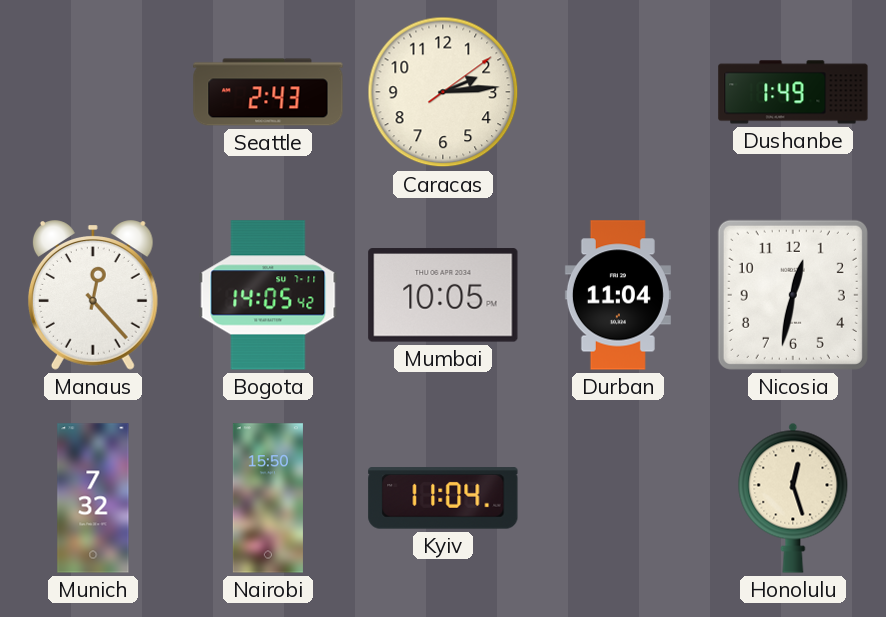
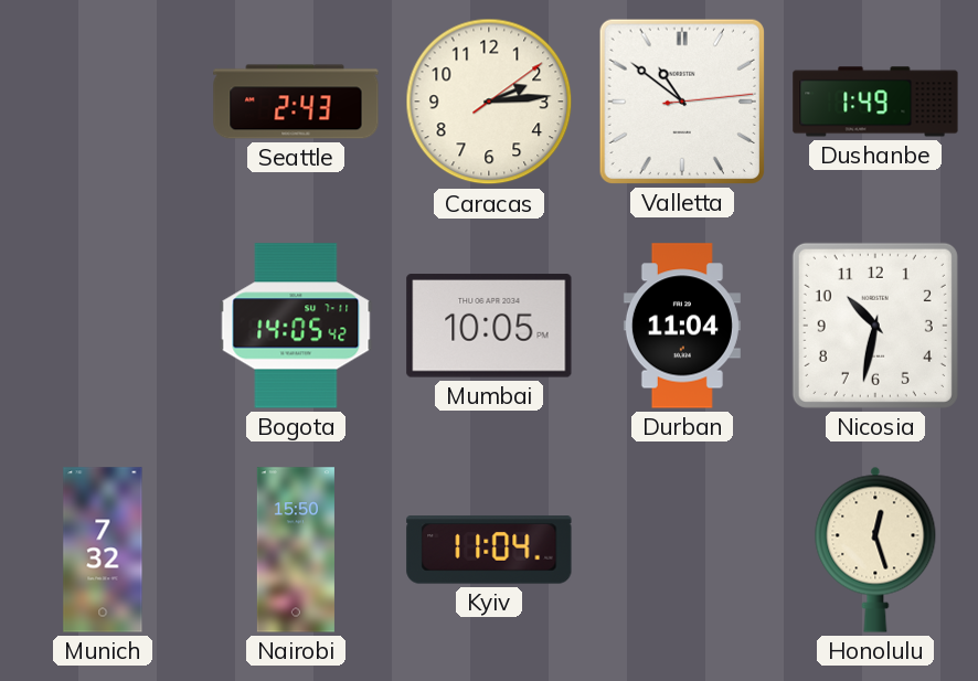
Valletta: none -> 10:51
Manaus: 12:23 -> none
Nicosia: 12:32 -> 10:32
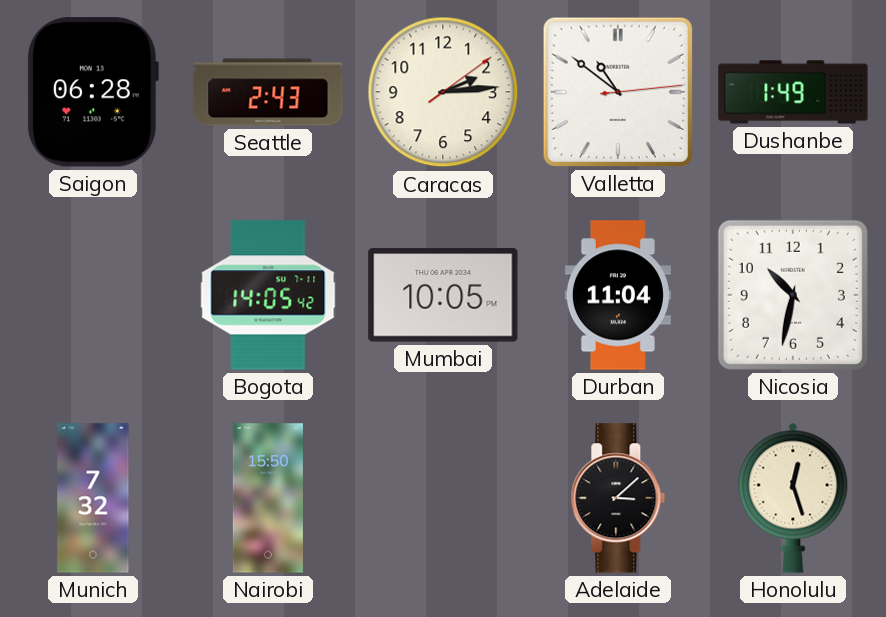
Saigon: none -> 06:28
Kyiv: 11:04 -> none
Adelaide: none -> 3:08
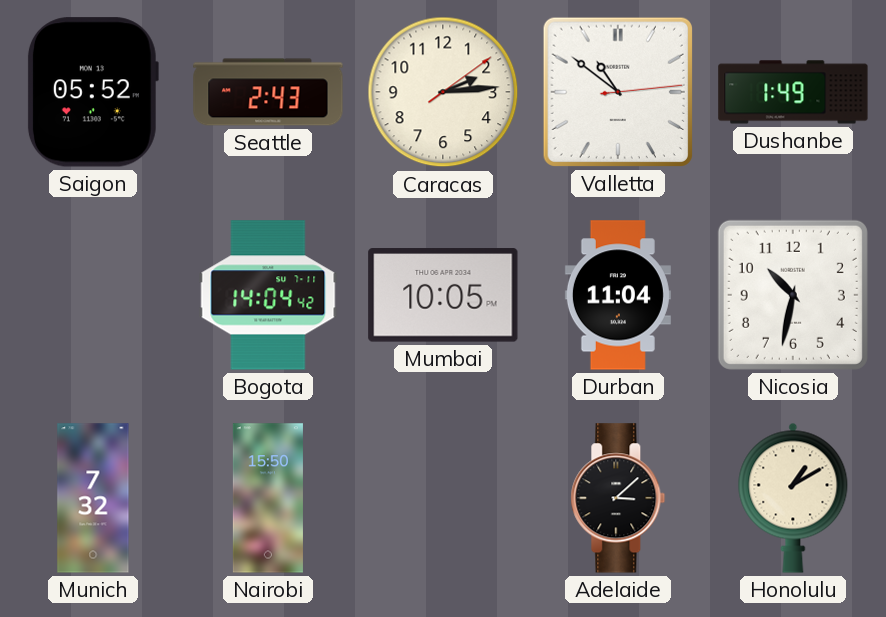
Saigon: 06:28 -> 05:52
Bogota: 14:05 -> 14:04
Honolulu: 12:27 -> 1:10
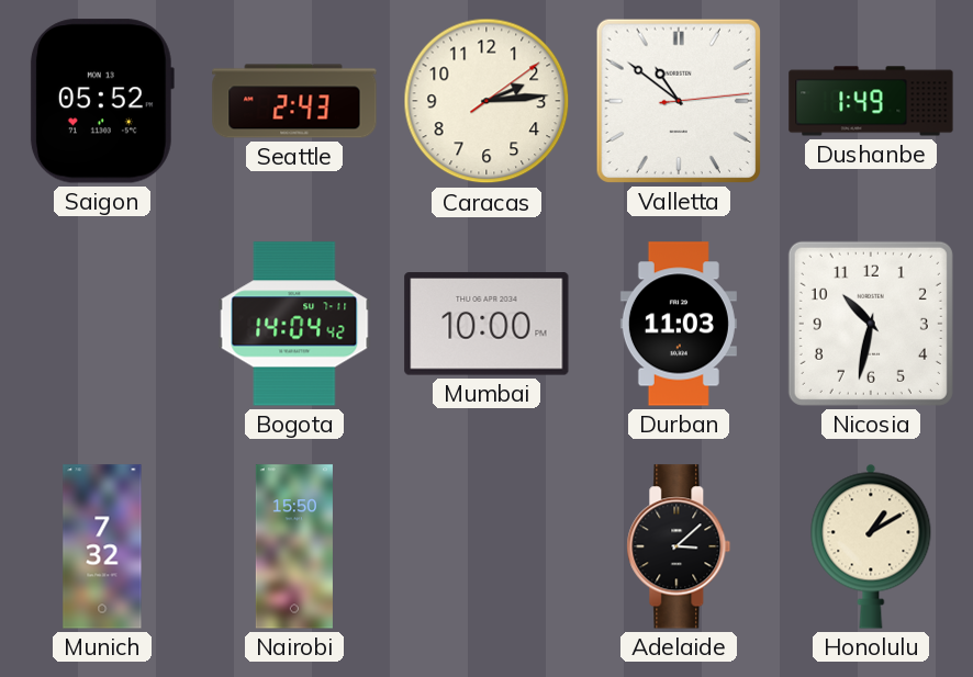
Mumbai: 10:05 -> 10:00
Durban: 11:04 -> 11:03
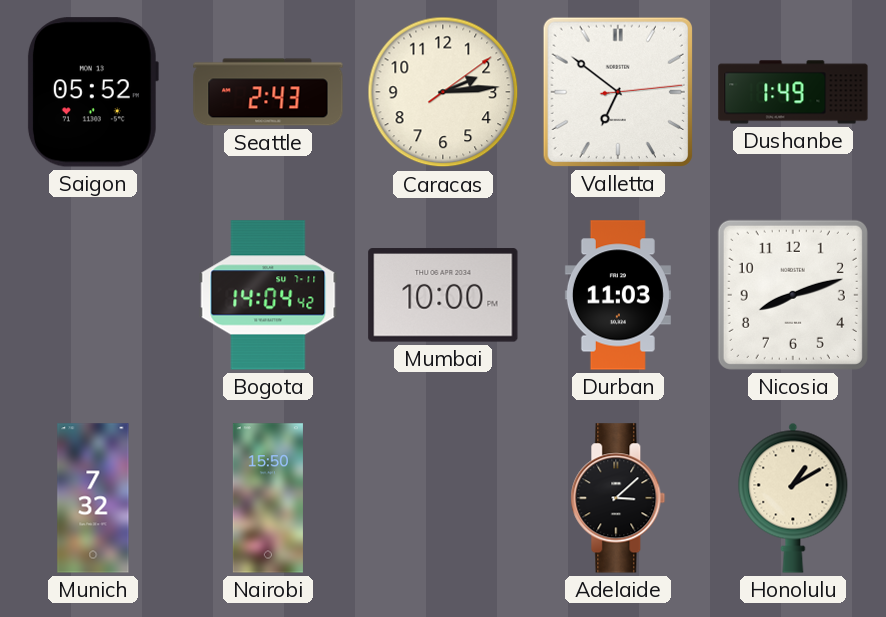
Valletta: 10:51 -> 6:51
Nicosia: 10:32 -> 8:12
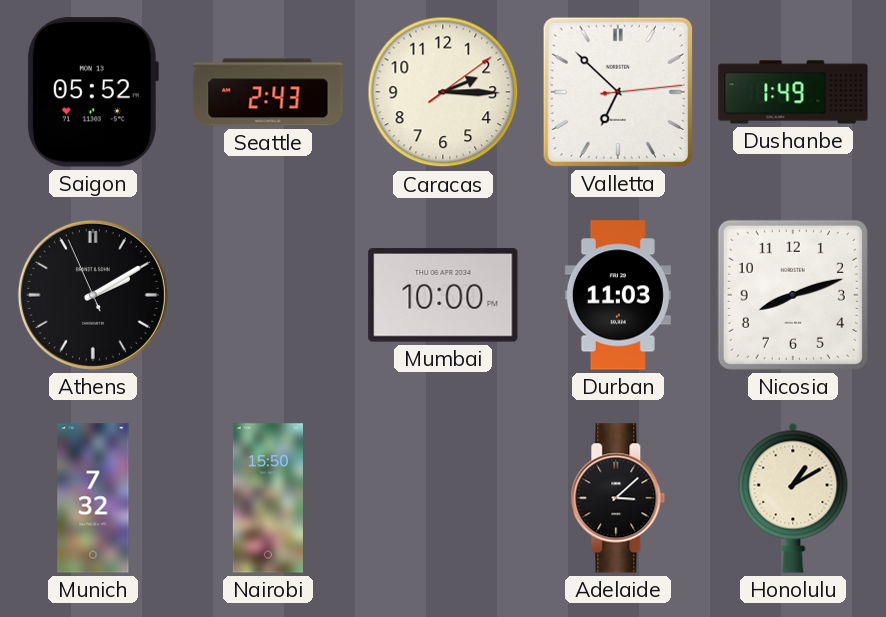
Caracas: 2:14 -> 2:15
Valletta: 6:51 -> 6:52
Athens: none -> 2:09
Bogota: 14:04 -> none
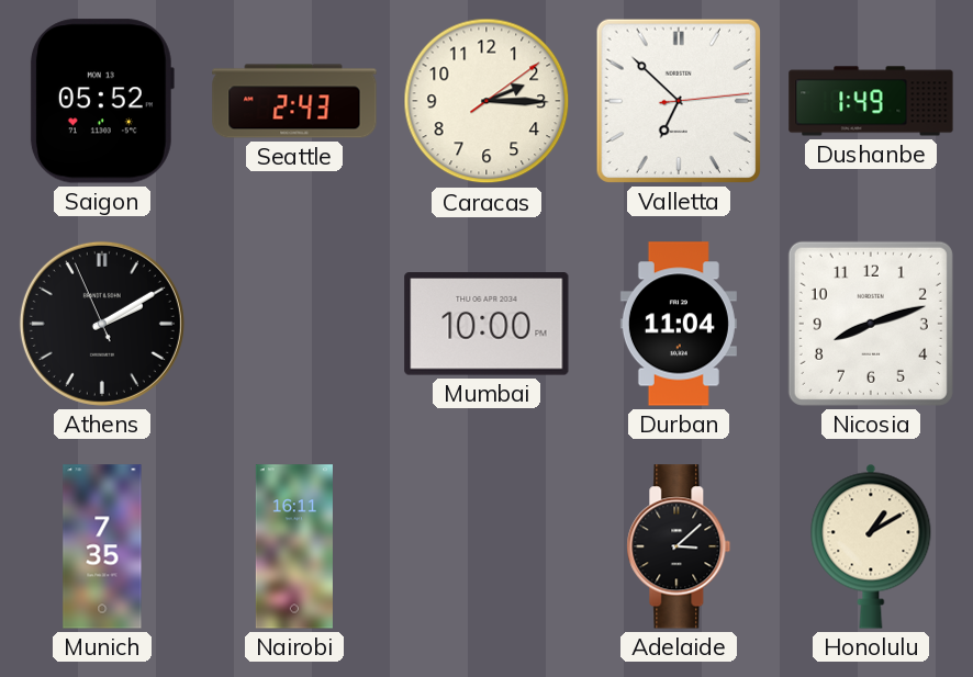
Durban: 11:03 -> 11:04
Munich: 7:32 -> 7:35
Nairobi: 15:50 -> 16:11
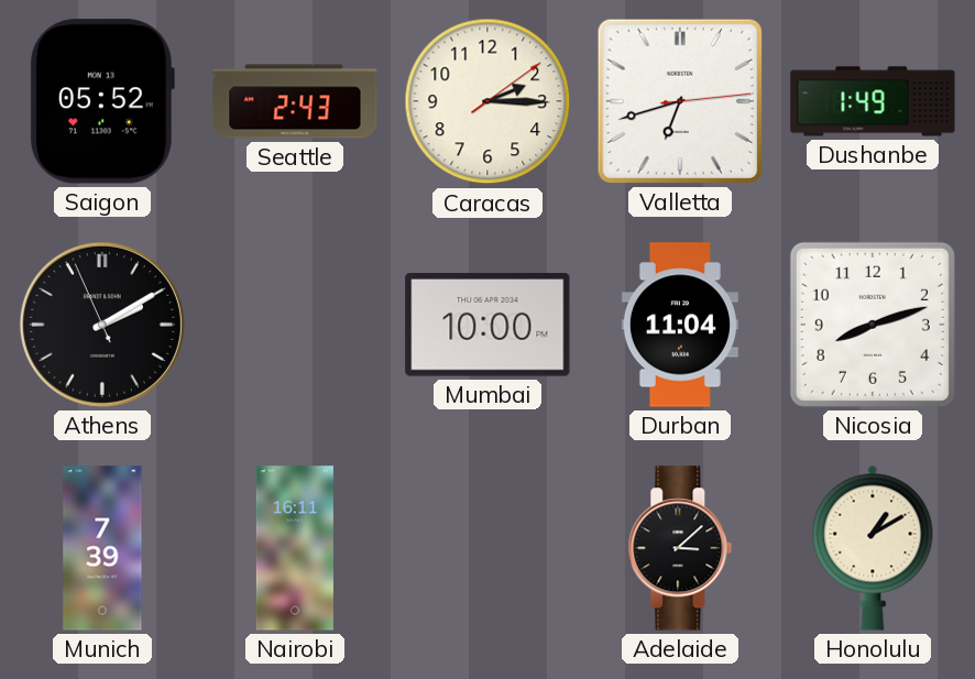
Valletta: 6:52 -> 6:42
Munich: 7:35 -> 7:39
